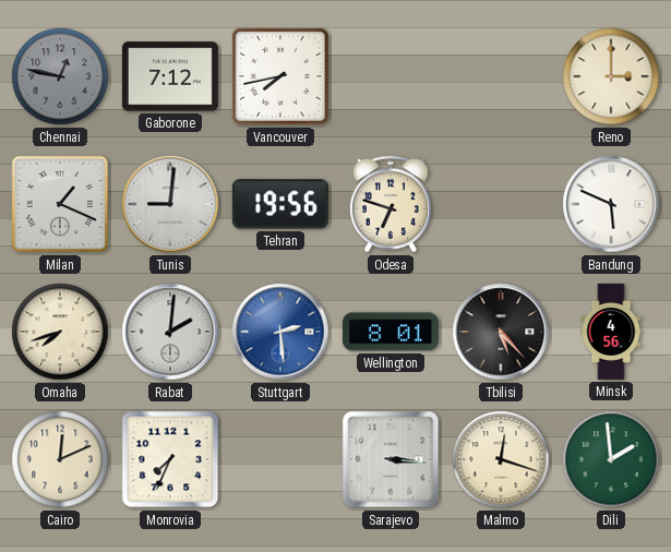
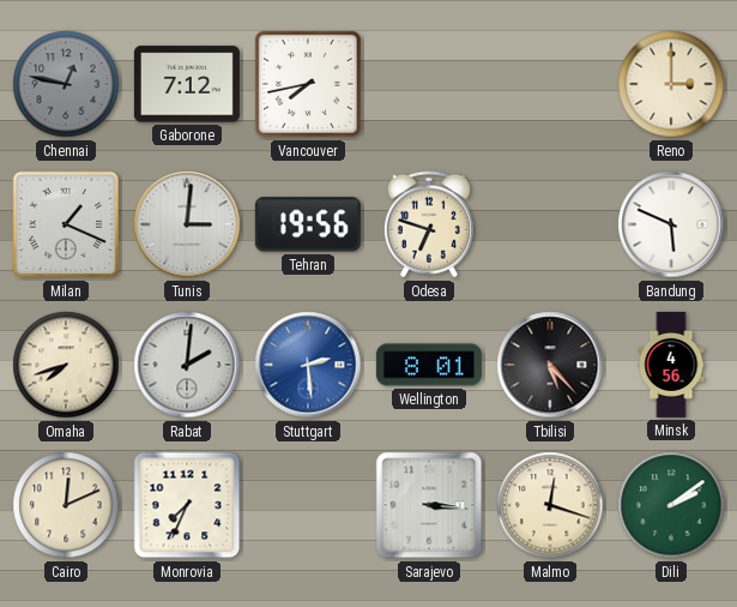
Tunis: 9:01 -> 3:01
Dili: 1:59 -> 2:09
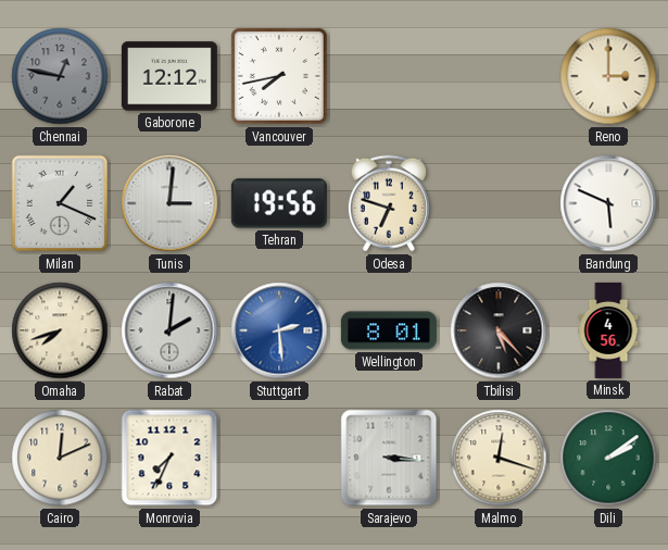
Gaborone: 7:12 -> 12:12
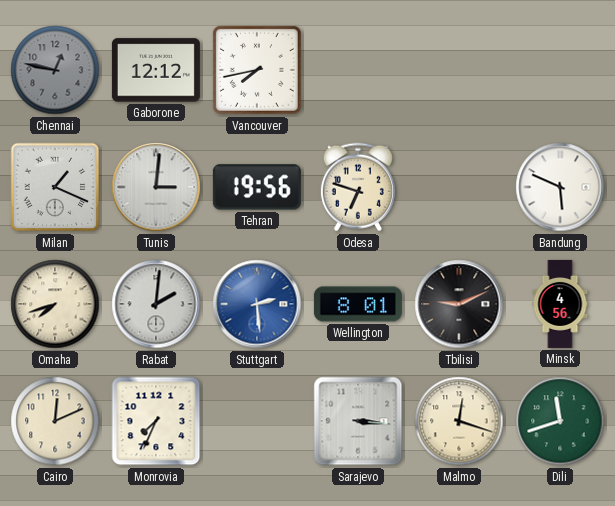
Reno: 3:00 -> none
Tbilisi: 5:23 -> 9:11
Dili: 2:09 -> 11:42
